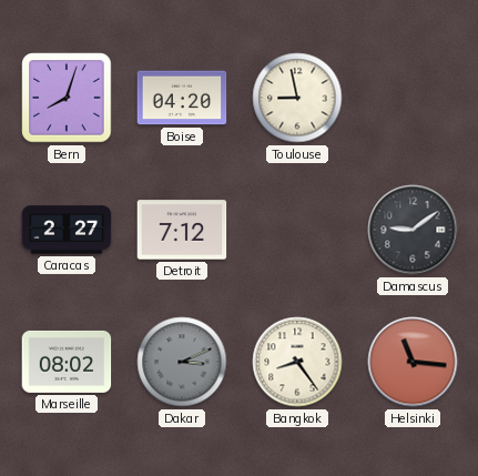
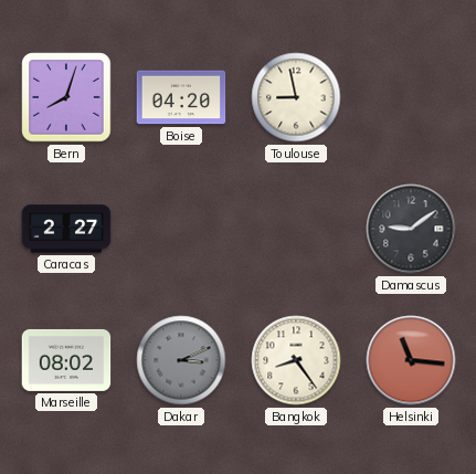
Detroit: 7:12 -> none
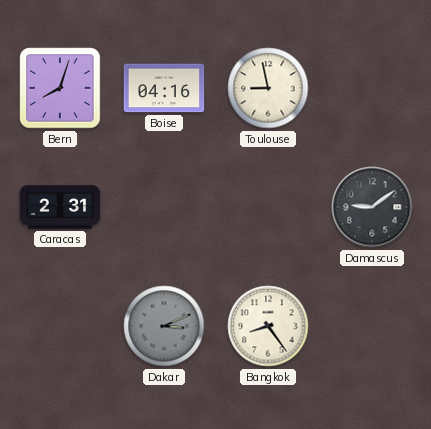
Boise: 04:20 -> 04:16
Caracas: 2:27 -> 2:31
Marseille: 08:02 -> none
Helsinki: 11:16 -> none
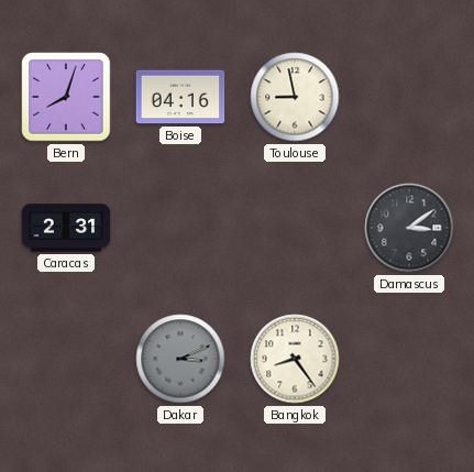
Damascus: 9:09 -> 3:09
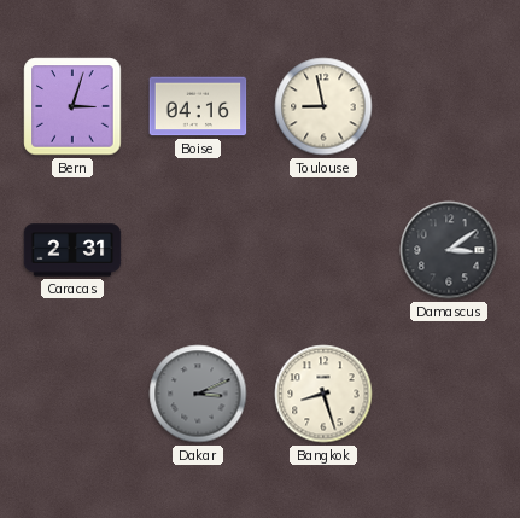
Bern: 8:03 -> 3:03
Bangkok: 8:24 -> 8:27
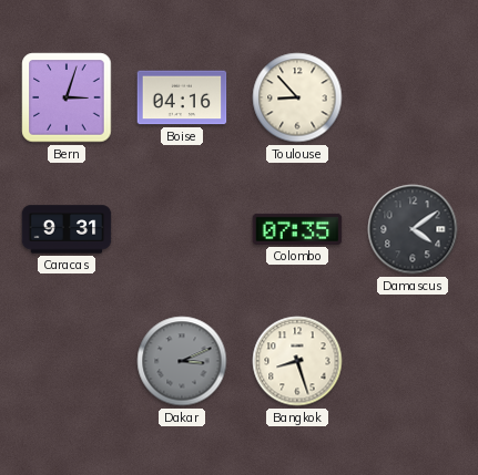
Toulouse: 8:58 -> 8:53
Caracas: 2:31 -> 9:31
Colombo: none -> 07:35
Damascus: 3:09 -> 4:09
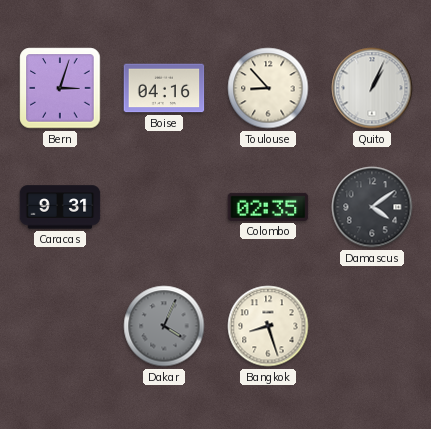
Quito: none -> 1:04
Colombo: 07:35 -> 02:35
Dakar: 3:11 -> 4:04
